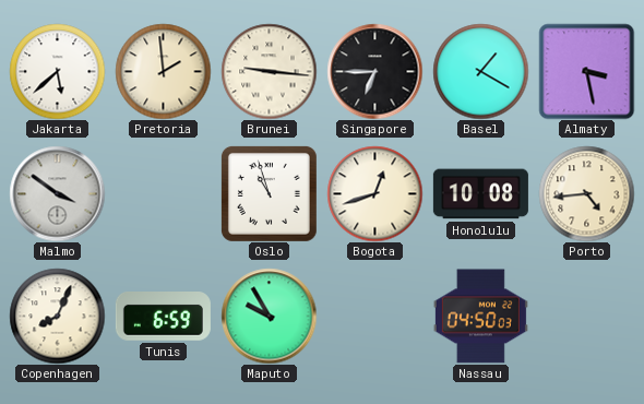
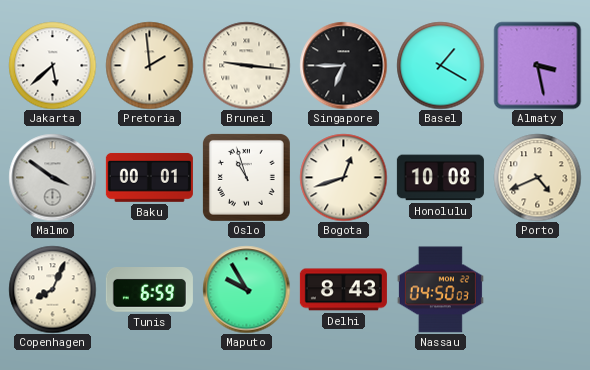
Baku: none -> 00:01
Porto: 4:44 -> 4:41
Delhi: none -> 8:43
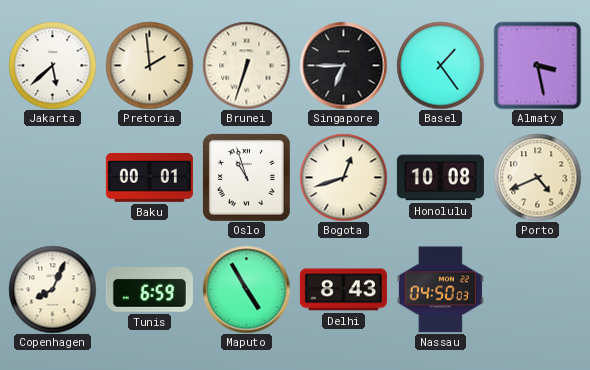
Brunei: 9:16 -> 6:33
Basel: 1:20 -> 1:24
Malmo: 3:51 -> none
Maputo: 9:55 -> 4:55
